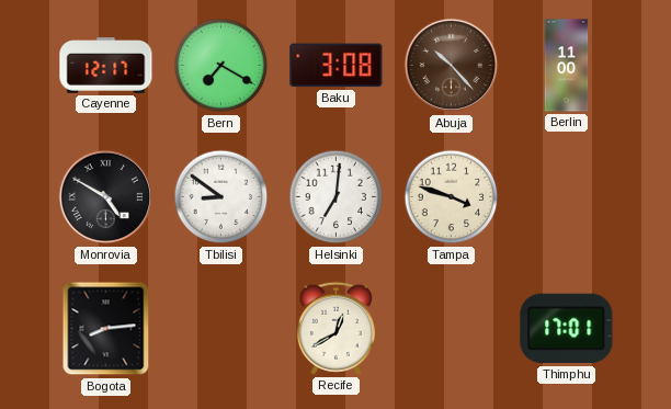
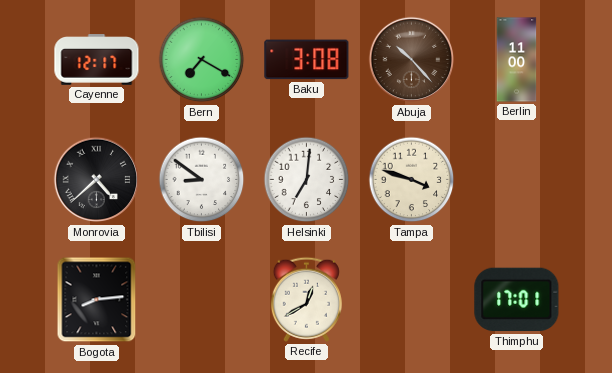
Monrovia: 4:50 -> 4:38
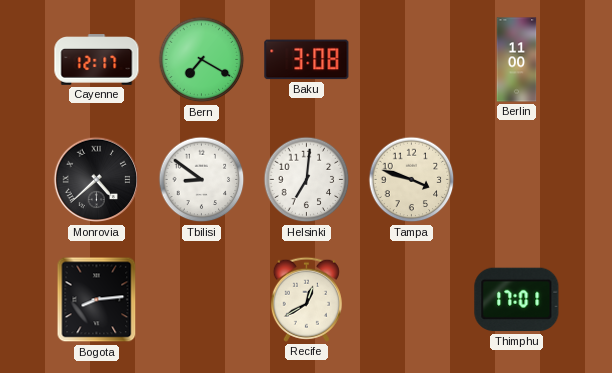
Abuja: 10:23 -> none
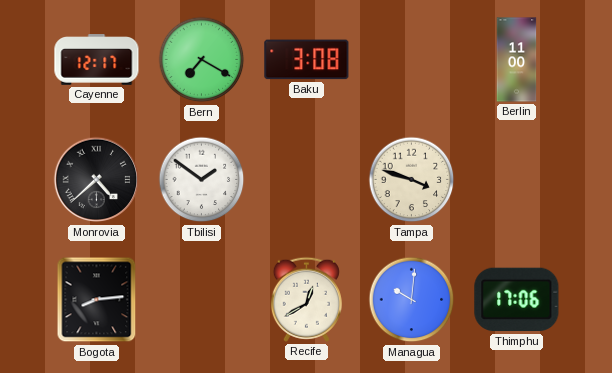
Tbilisi: 8:51 -> 1:51
Helsinki: 7:01 -> none
Managua: none -> 10:01
Thimphu: 17:01 -> 17:06
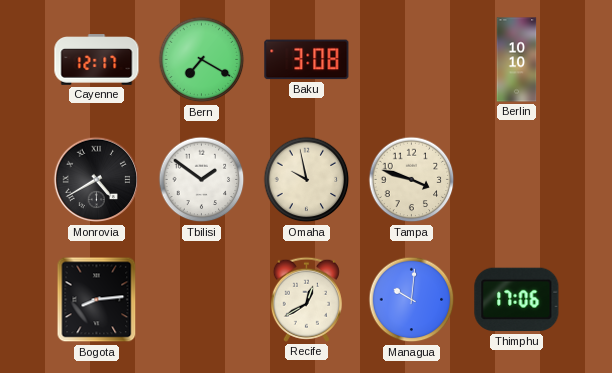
Berlin: 11:00 -> 10:10
Monrovia: 4:38 -> 4:40
Omaha: none -> 9:58
